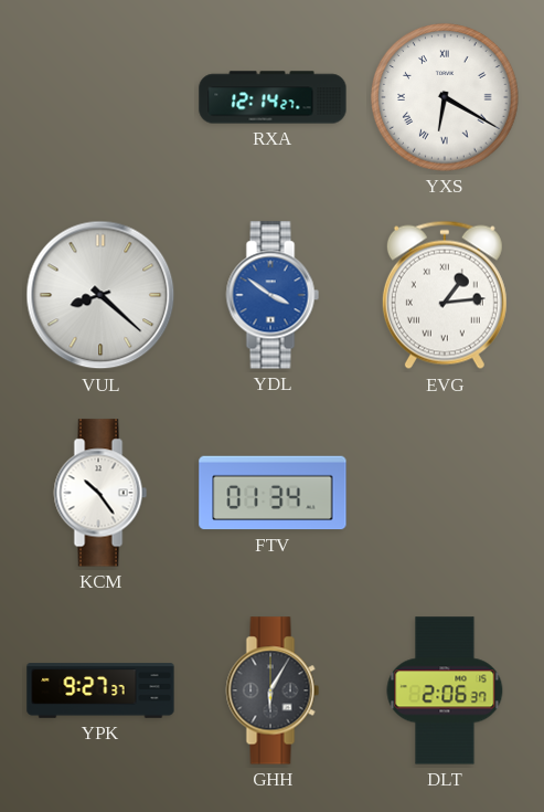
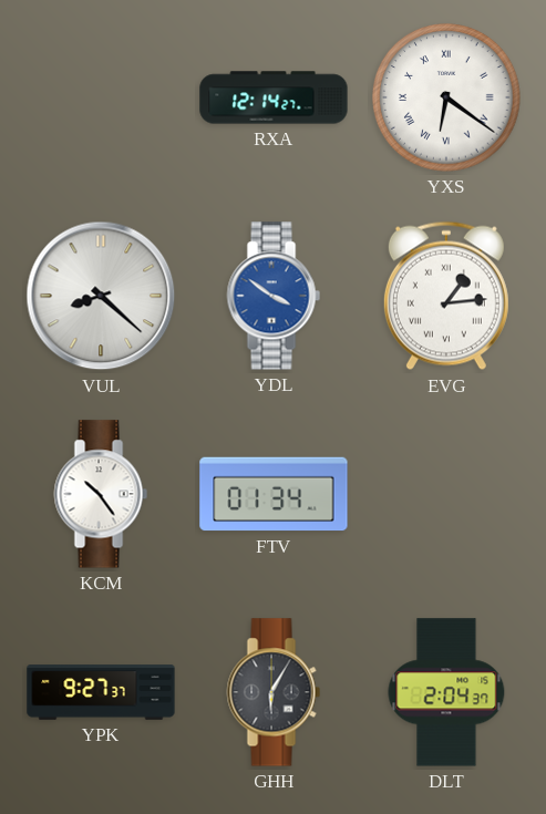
YXS: 6:20 -> 6:21
DLT: 2:06 -> 2:04
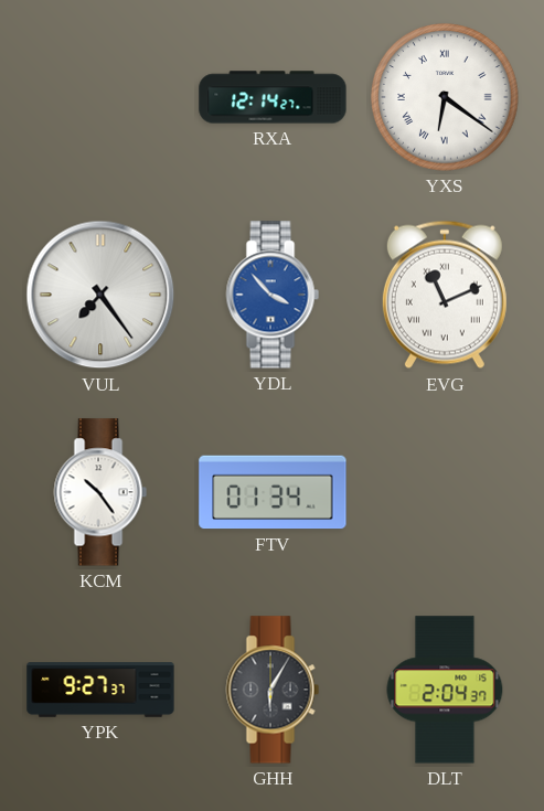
VUL: 8:22 -> 7:24
YDL: 3:51 -> 3:53
EVG: 1:14 -> 11:11
